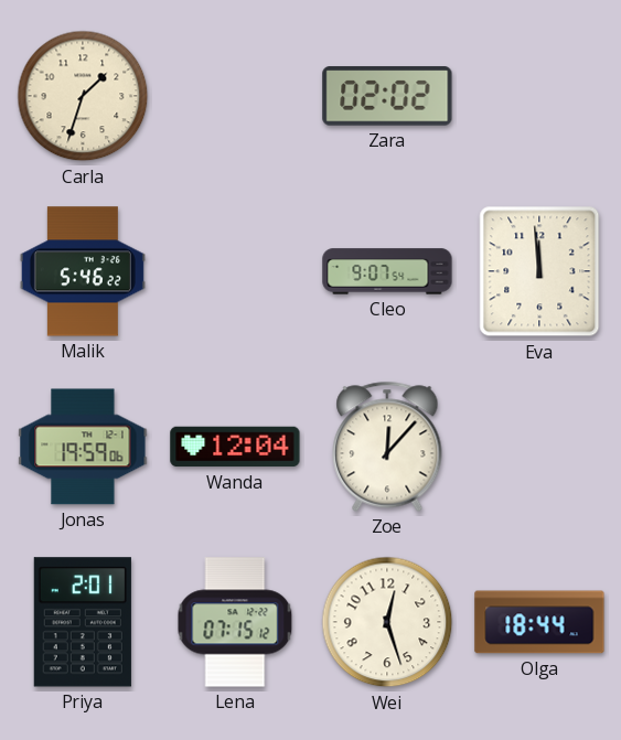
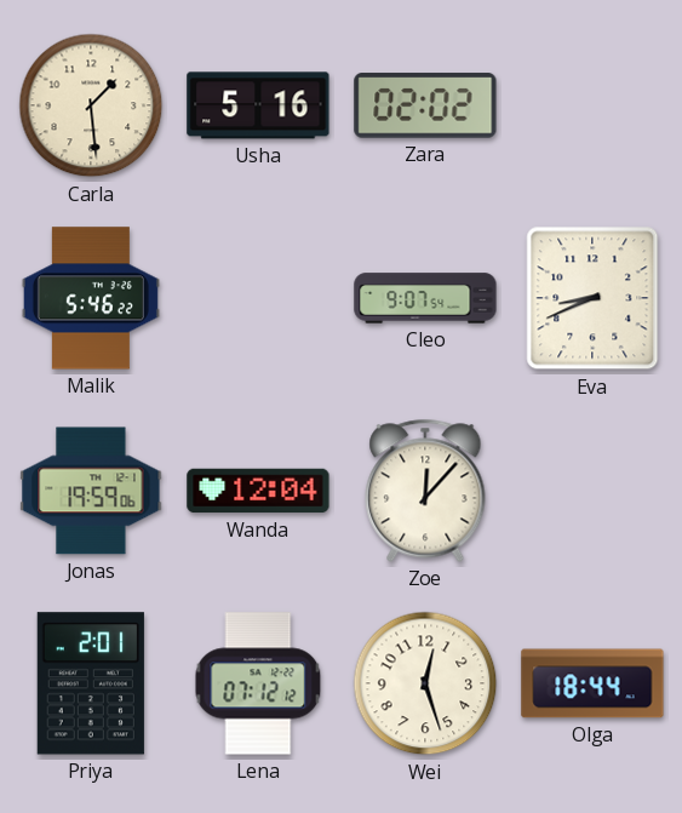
Carla: 1:33 -> 1:29
Usha: none -> 5:16
Eva: 11:59 -> 8:41
Lena: 07:15 -> 07:12
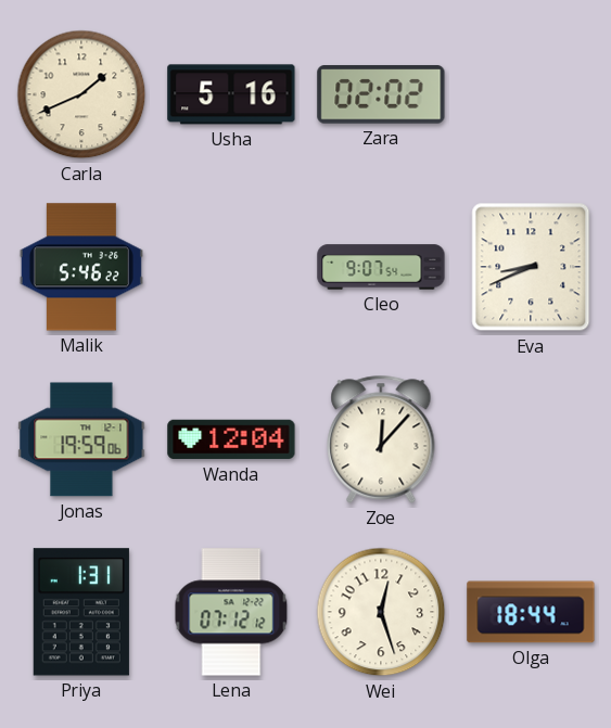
Carla: 1:29 -> 1:41
Priya: 2:01 -> 1:31
